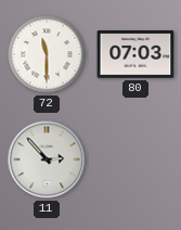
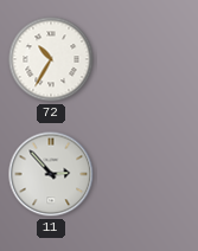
72: 11:30 -> 10:35
80: 07:03 -> none
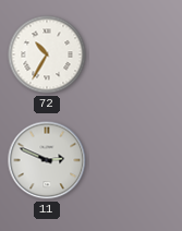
11: 2:53 -> 2:49
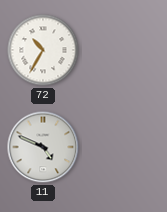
11: 2:49 -> 4:49
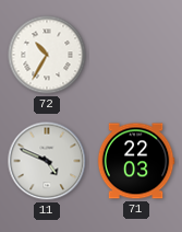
71: none -> 22:03
